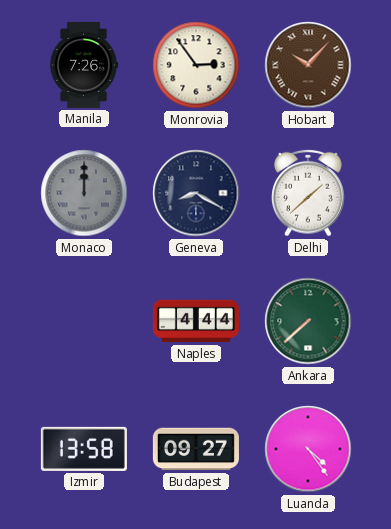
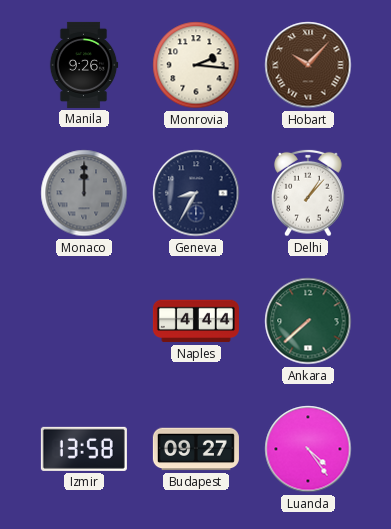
Manila: 7:26 -> 9:26
Monrovia: 2:54 -> 2:16
Geneva: 8:20 -> 8:35
Delhi: 1:38 -> 1:07
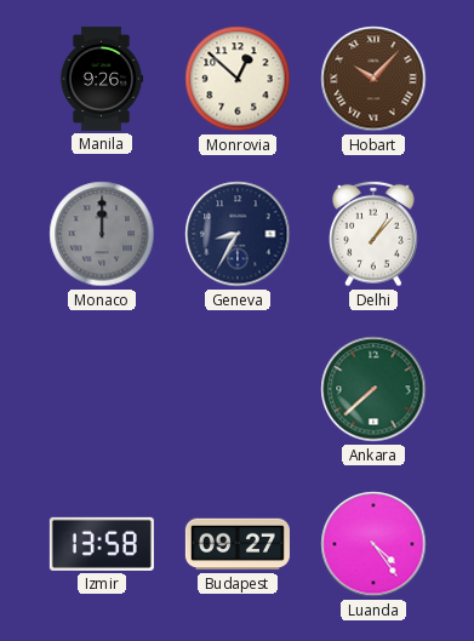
Monrovia: 2:16 -> 12:52
Naples: 4:44 -> none
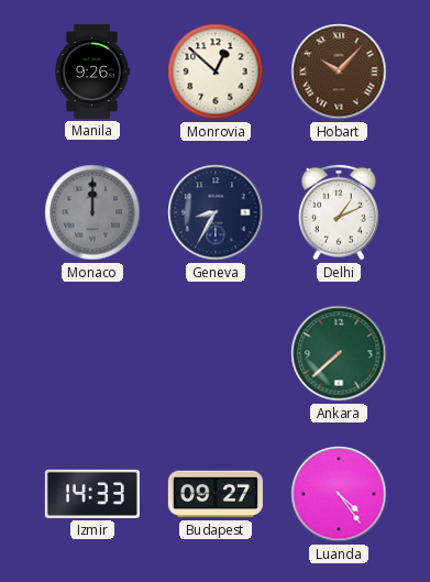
Delhi: 1:07 -> 1:11
Izmir: 13:58 -> 14:33
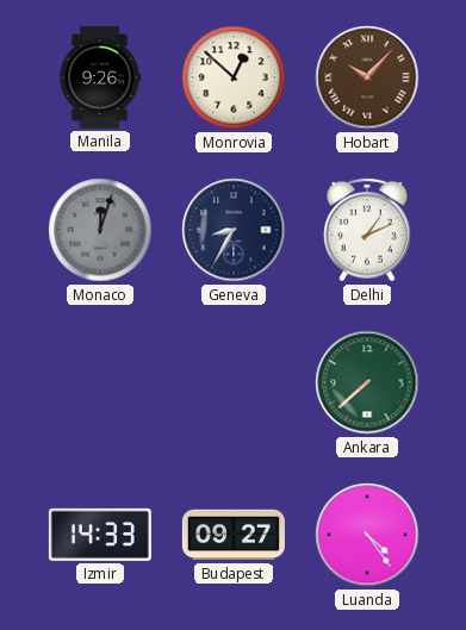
Monaco: 12:00 -> 12:03
